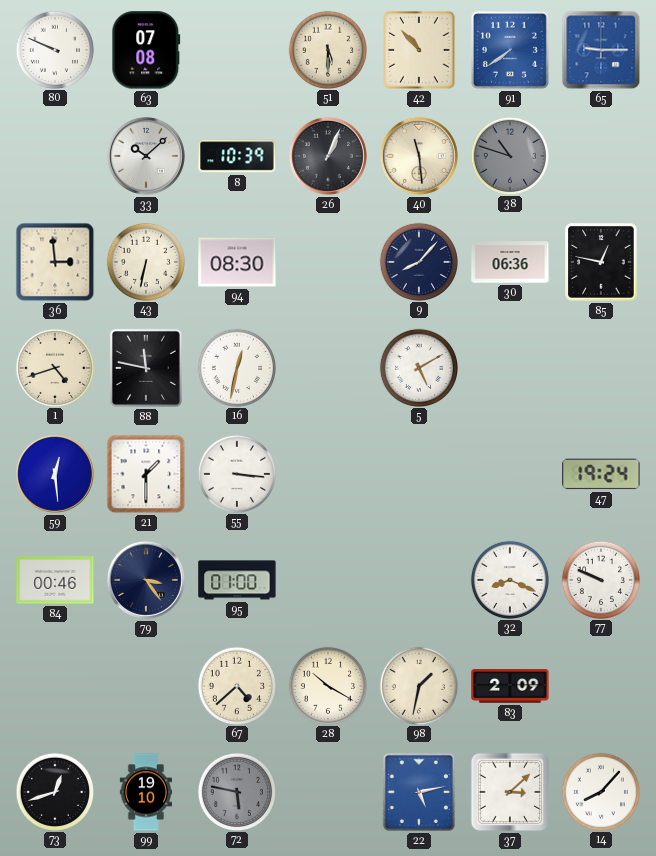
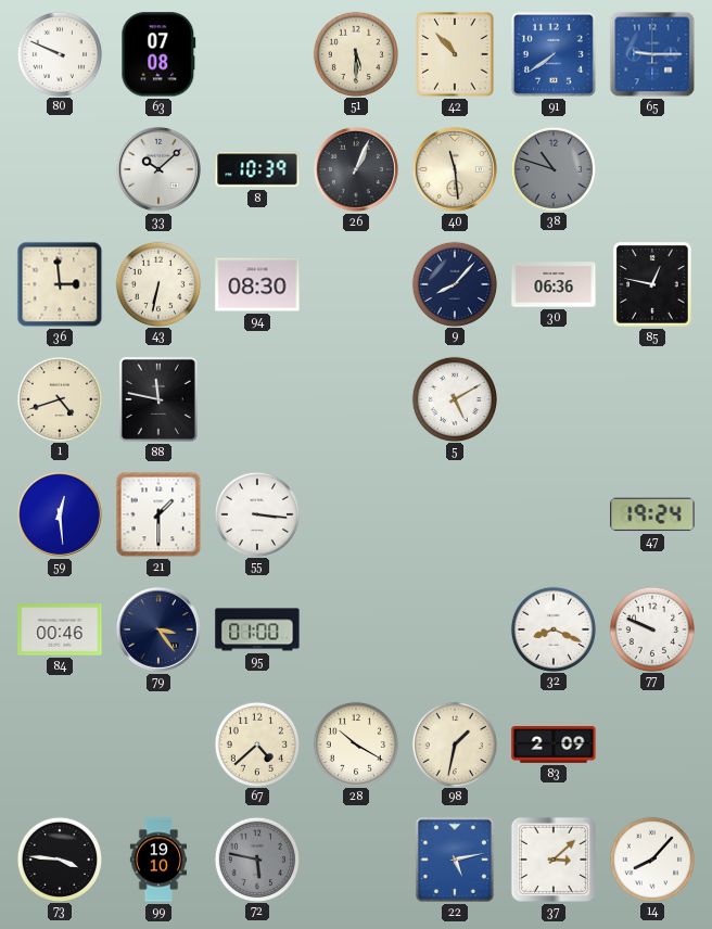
16: 12:32 -> none
73: 12:42 -> 3:46
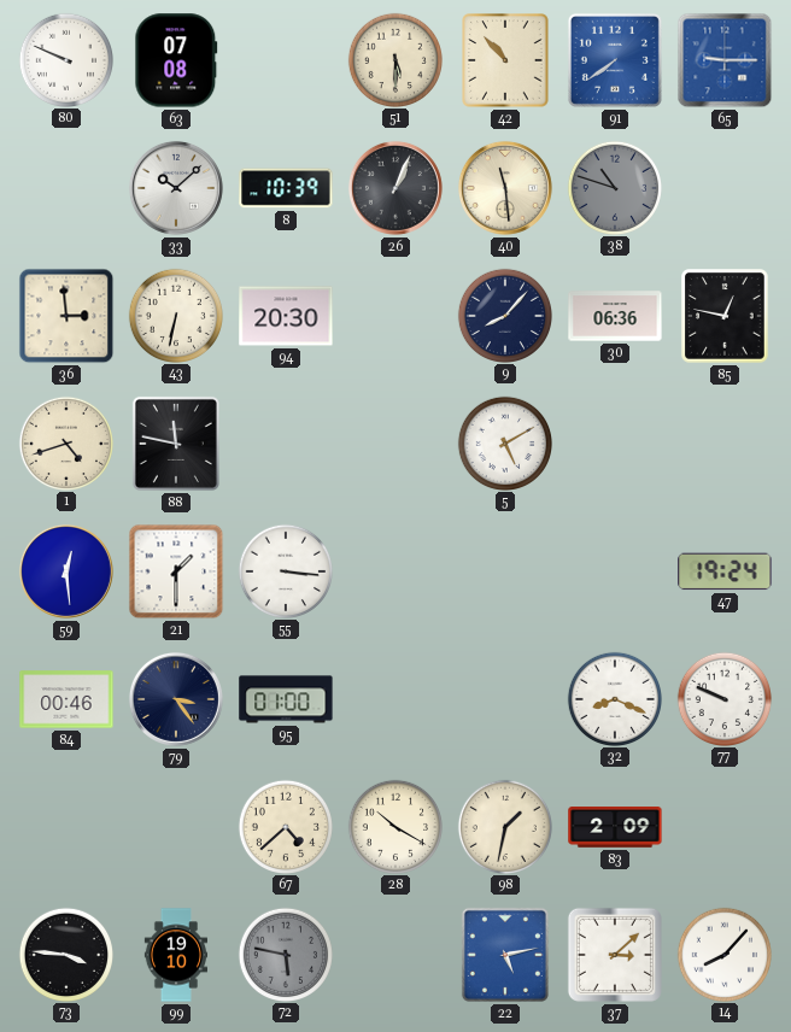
94: 08:30 -> 20:30
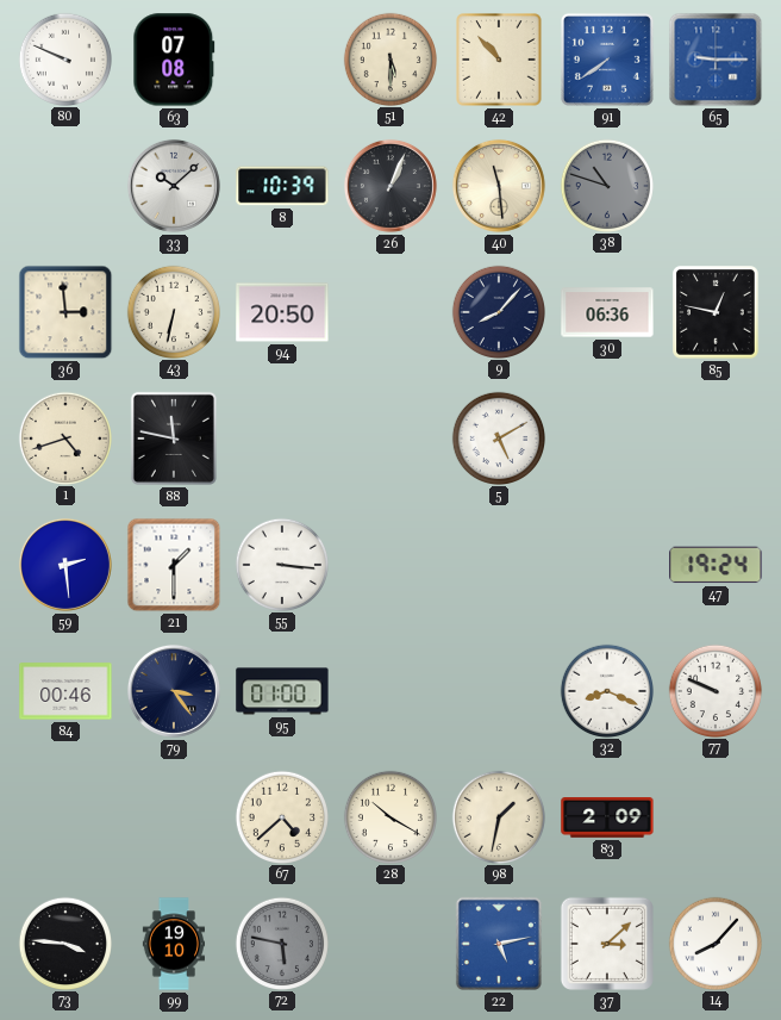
94: 20:30 -> 20:50
59: 12:29 -> 2:29
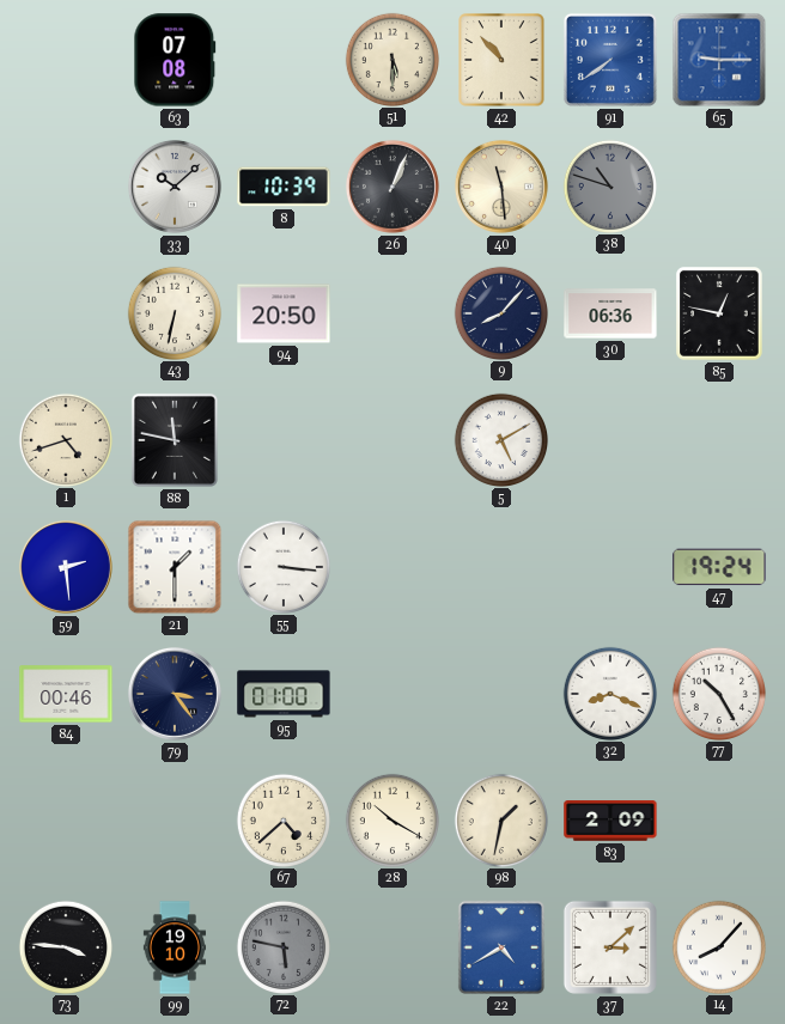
80: 9:49 -> none
36: 2:59 -> none
77: 9:49 -> 10:25
22: 5:13 -> 4:40
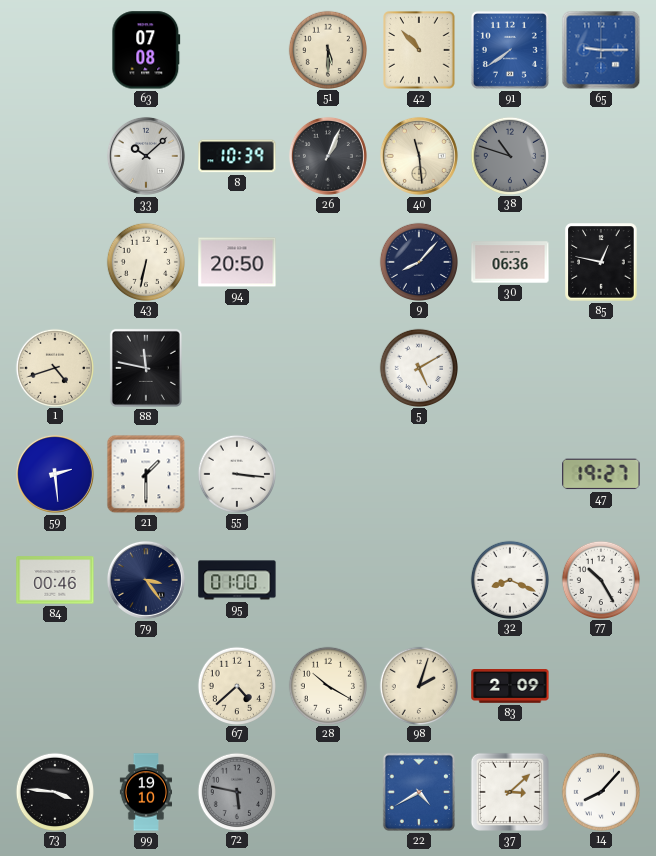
47: 19:24 -> 19:27
98: 1:32 -> 2:03
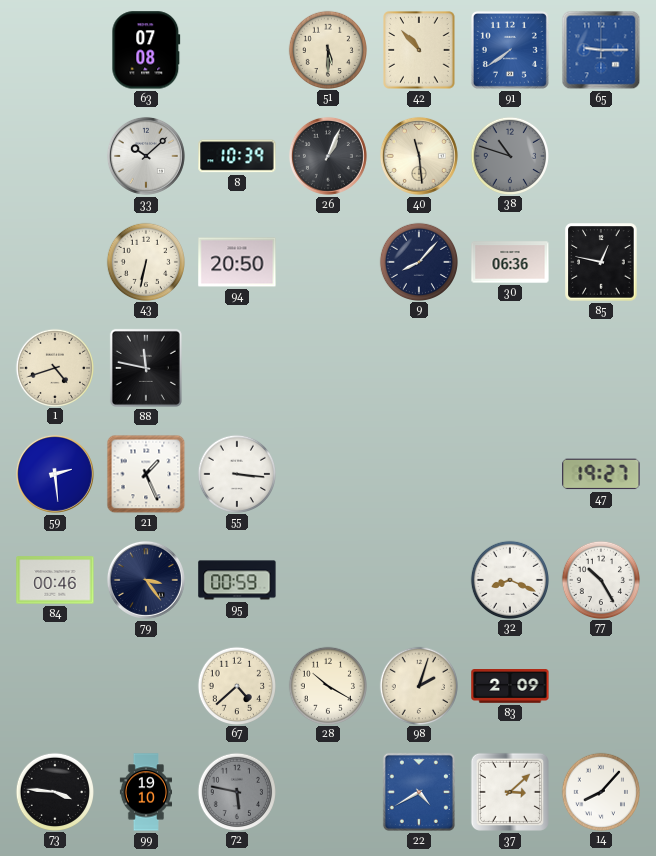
5: 5:10 -> none
21: 1:30 -> 1:26
95: 01:00 -> 00:59
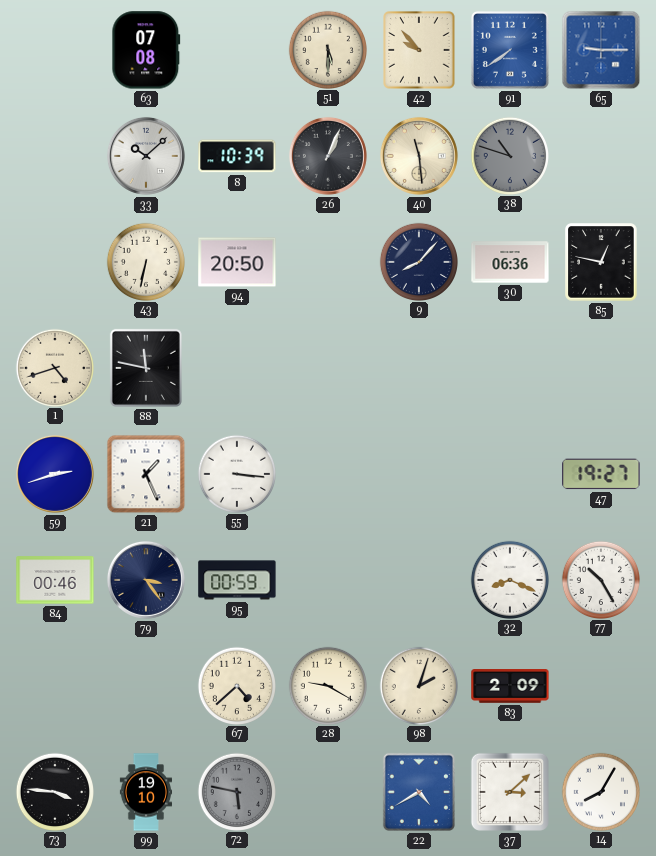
42: 10:53 -> 9:53
59: 2:29 -> 2:42
28: 10:20 -> 9:20
14: 8:07 -> 8:05
